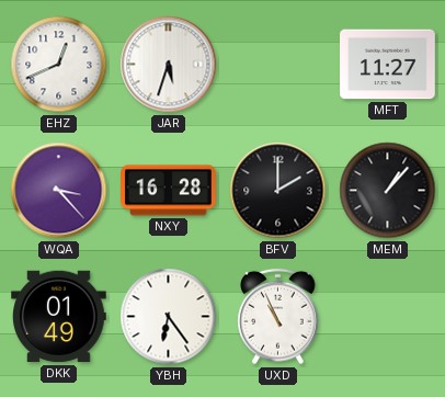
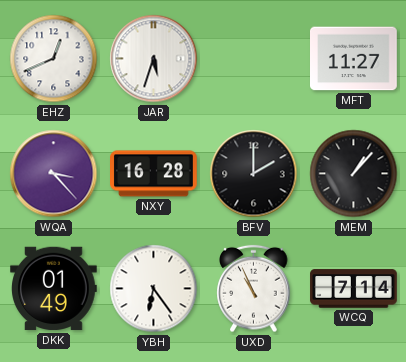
WCQ: none -> 7:14
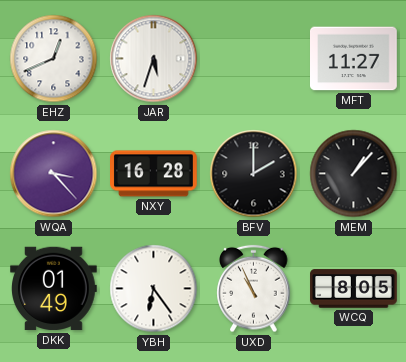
WCQ: 7:14 -> 8:05
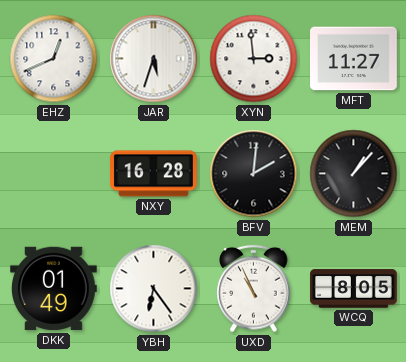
XYN: none -> 2:59
WQA: 3:23 -> none
BFV: 2:00 -> 2:01
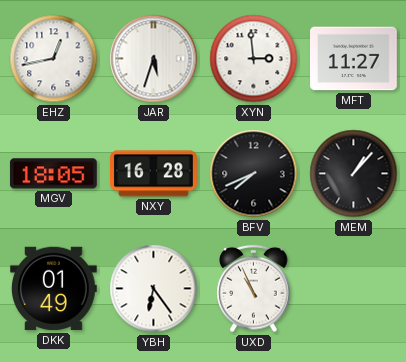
EHZ: 12:41 -> 12:43
MGV: none -> 18:05
BFV: 2:01 -> 7:41
WCQ: 8:05 -> none
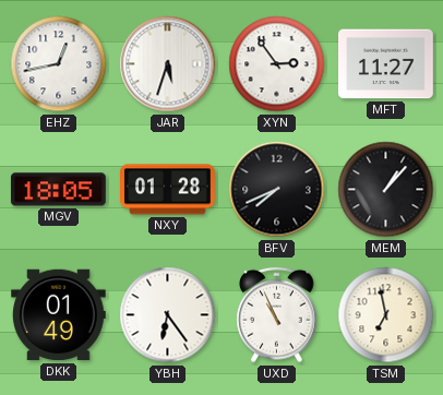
XYN: 2:59 -> 2:54
NXY: 16:28 -> 01:28
TSM: none -> 6:58
